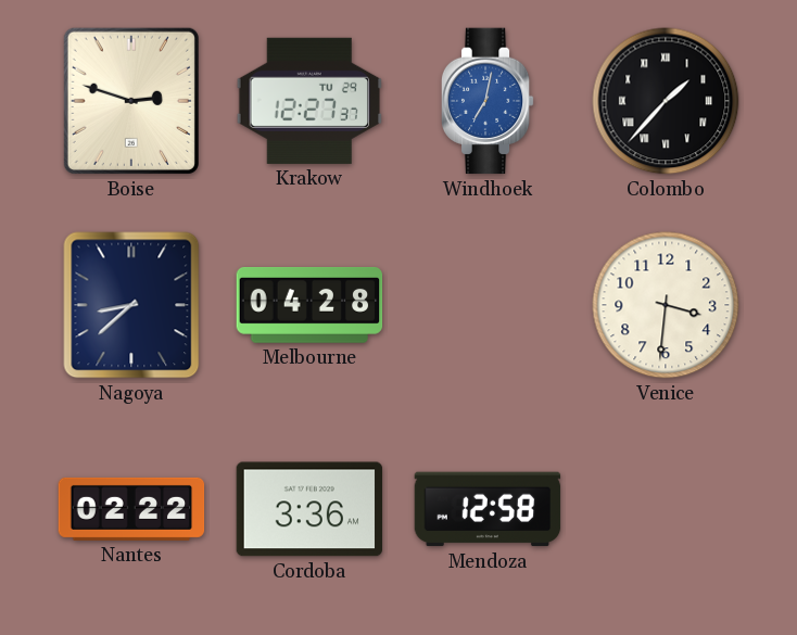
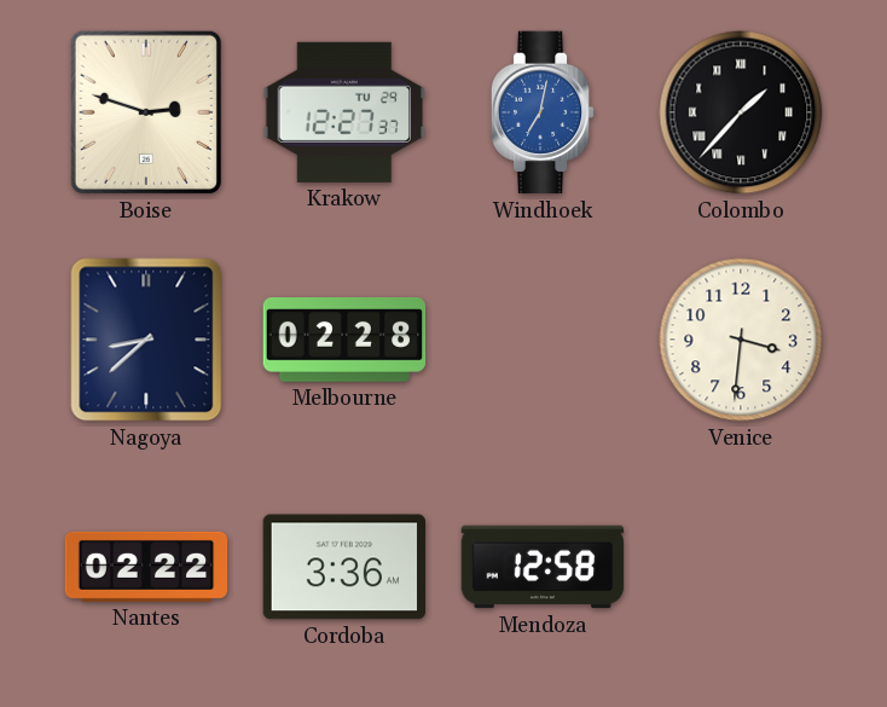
Melbourne: 04:28 -> 02:28
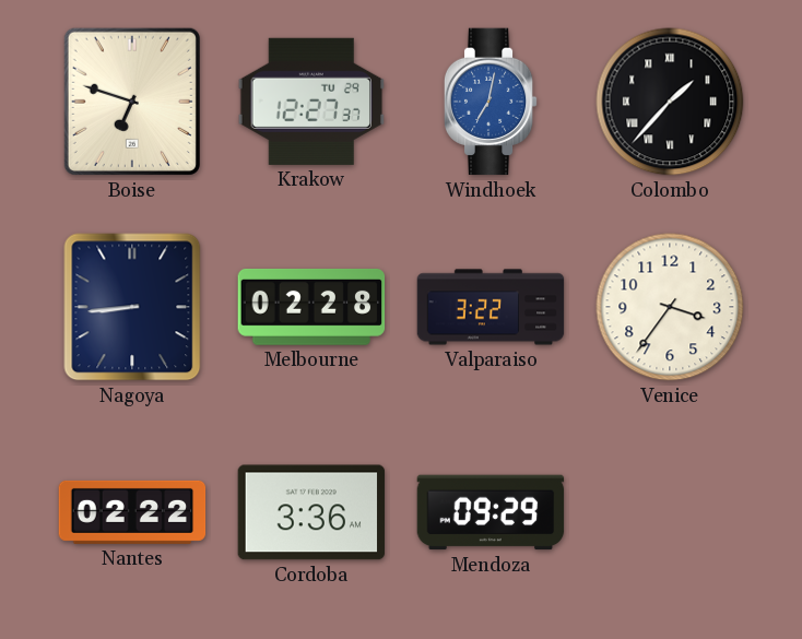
Boise: 2:48 -> 6:48
Nagoya: 8:38 -> 8:44
Valparaiso: none -> 3:22
Venice: 3:31 -> 3:36
Mendoza: 12:58 -> 09:29
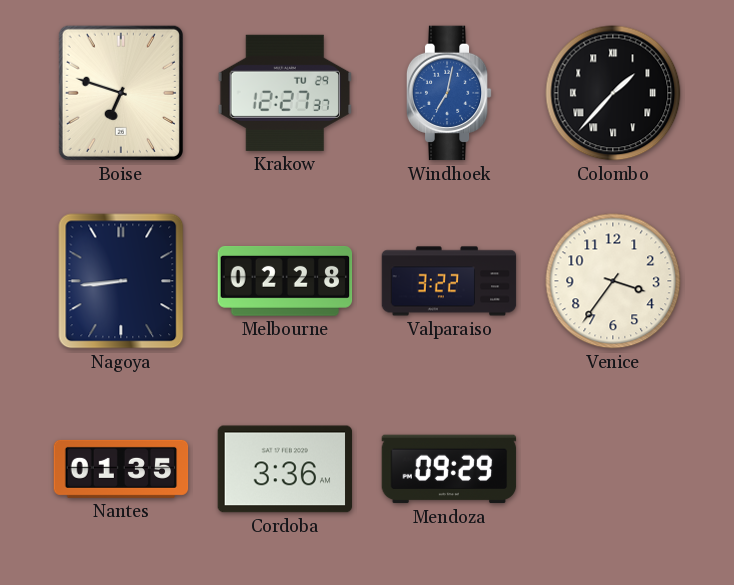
Nantes: 02:22 -> 01:35
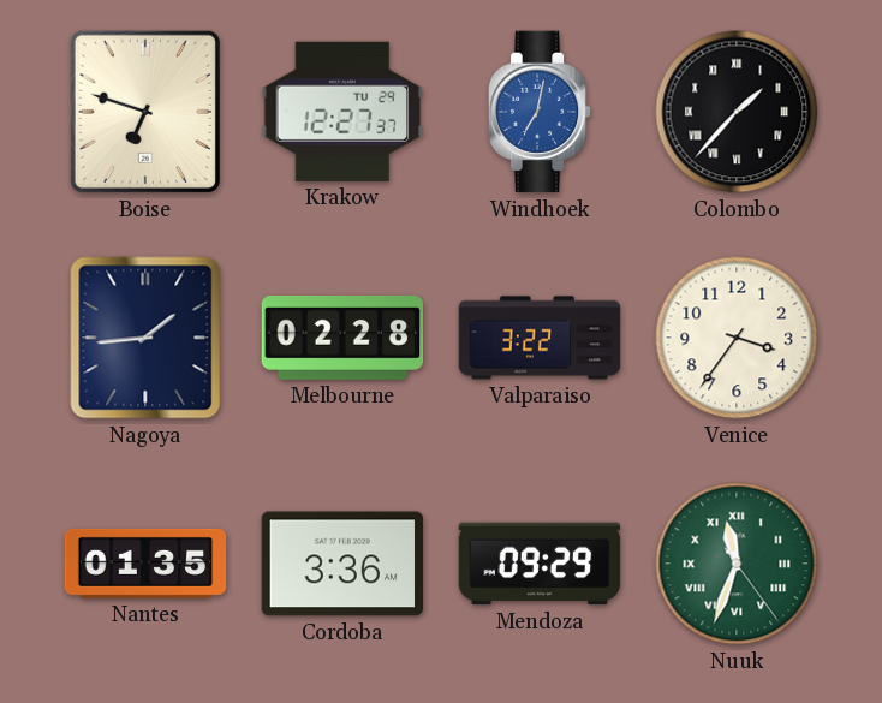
Nagoya: 8:44 -> 1:44
Nuuk: none -> 11:33
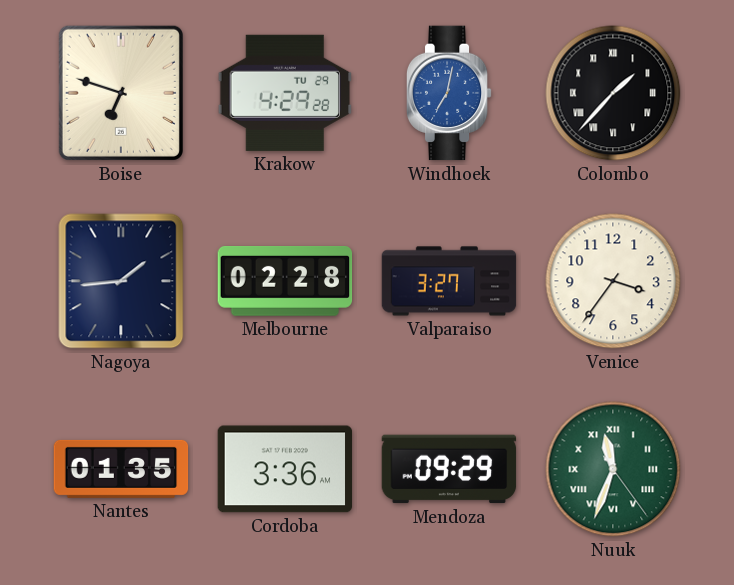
Krakow: 12:27 -> 4:29
Valparaiso: 3:22 -> 3:27
